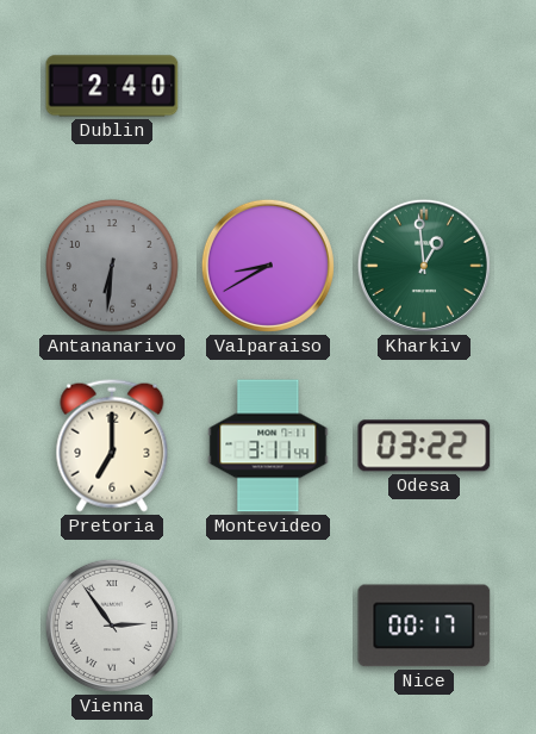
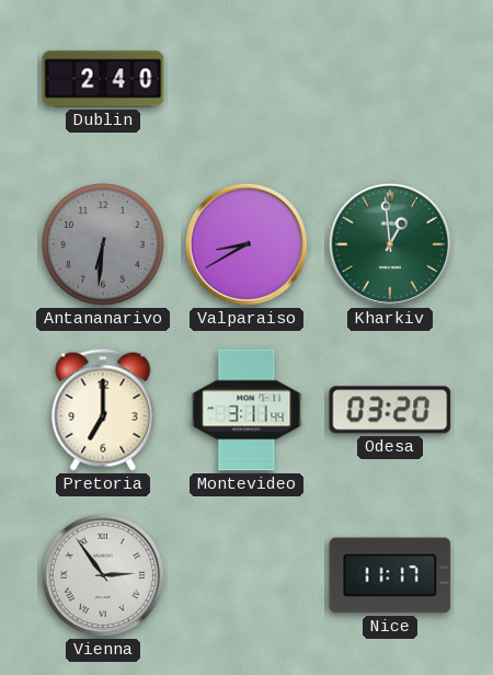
Odesa: 03:22 -> 03:20
Nice: 00:17 -> 11:17
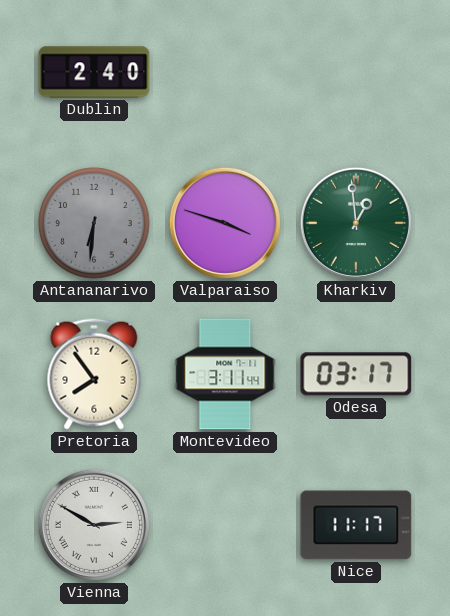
Valparaiso: 8:40 -> 3:48
Pretoria: 7:00 -> 7:54
Odesa: 03:20 -> 03:17
Vienna: 2:54 -> 2:50
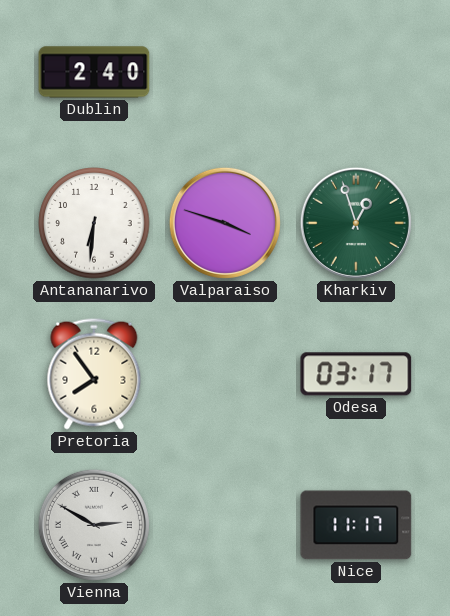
Antananarivo dial: grey -> white
Kharkiv: 12:59 -> 12:57
Montevideo: 3:11 -> none
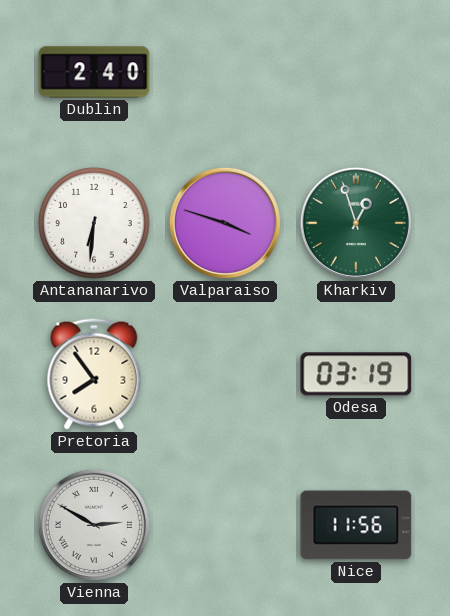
Odesa: 03:17 -> 03:19
Nice: 11:17 -> 11:56
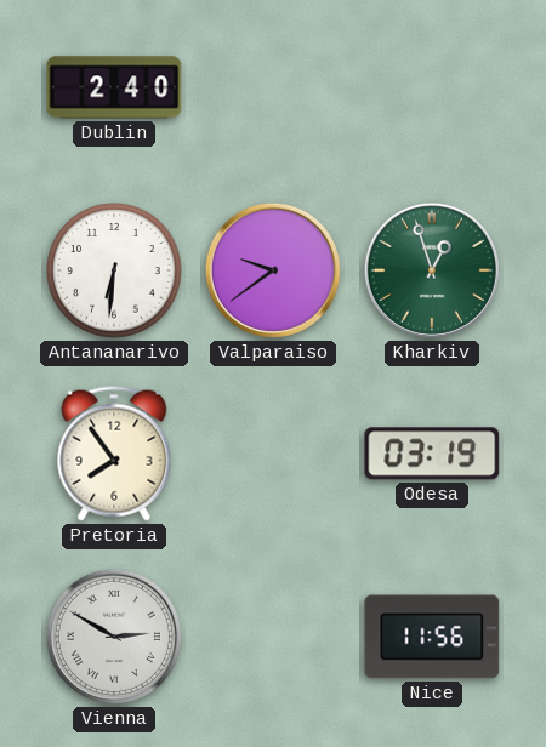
Valparaiso: 3:48 -> 9:39
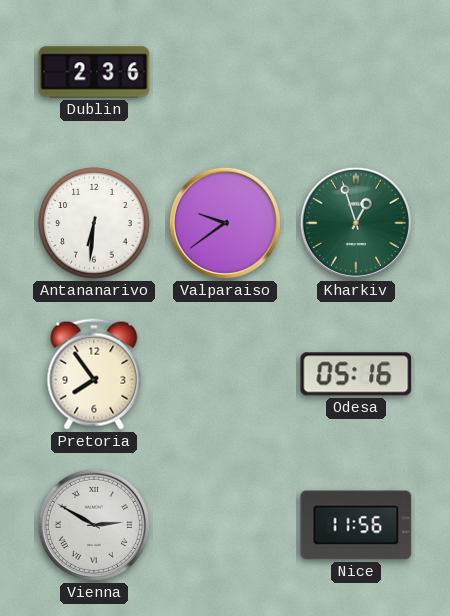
Dublin: 2:40 -> 2:36
Odesa: 03:19 -> 05:16
